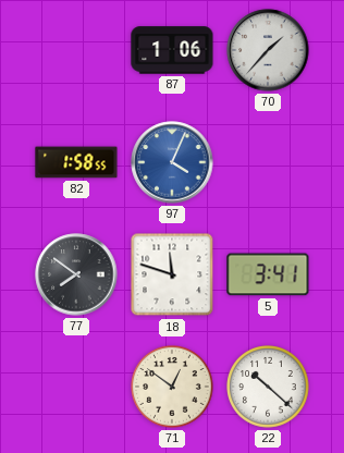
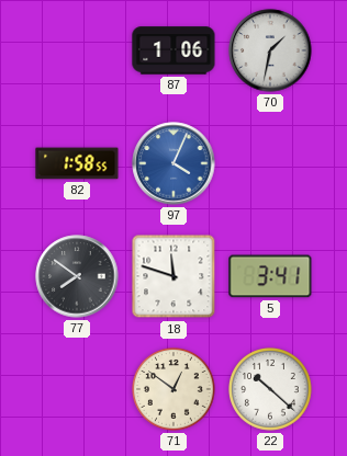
70: 1:37 -> 1:32
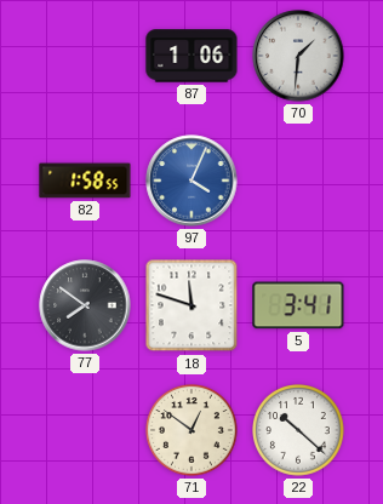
70: 1:32 -> 1:31
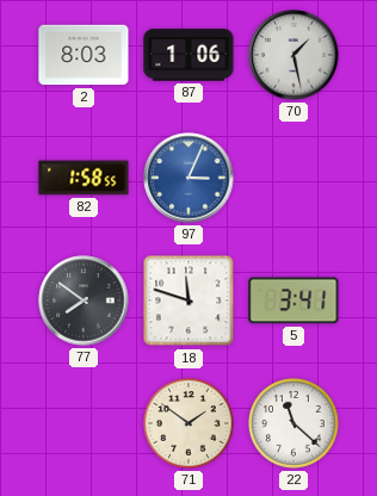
2: none -> 8:03
70: 1:31 -> 1:28
97: 4:04 -> 3:04
71: 12:51 -> 1:51
22: 10:22 -> 11:22
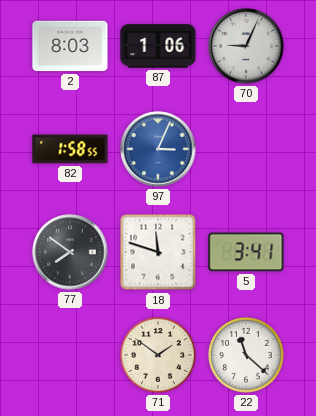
70: 1:28 -> 9:04
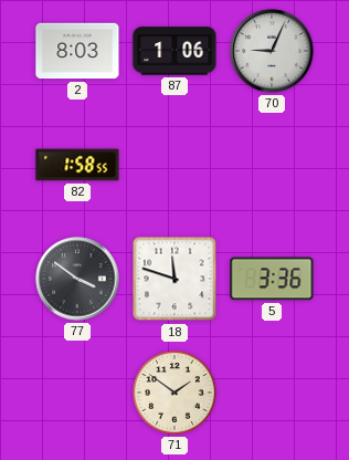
97: 3:04 -> none
77: 7:51 -> 3:51
5: 3:41 -> 3:36
22: 11:22 -> none
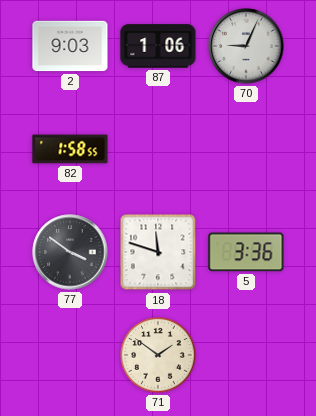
2: 8:03 -> 9:03
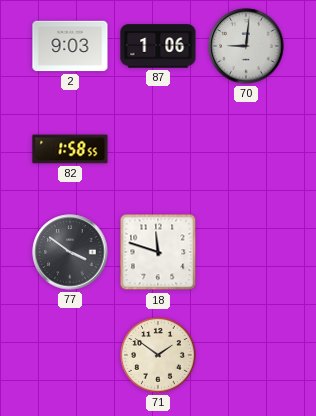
70: 9:04 -> 9:01
5: 3:36 -> none
